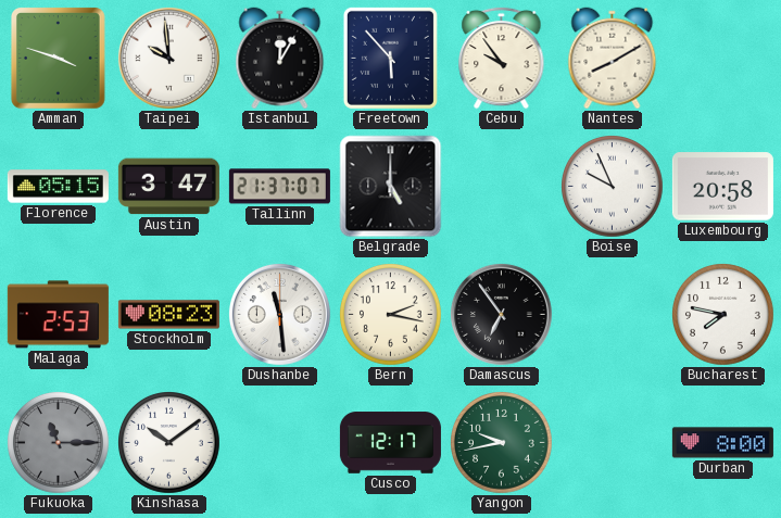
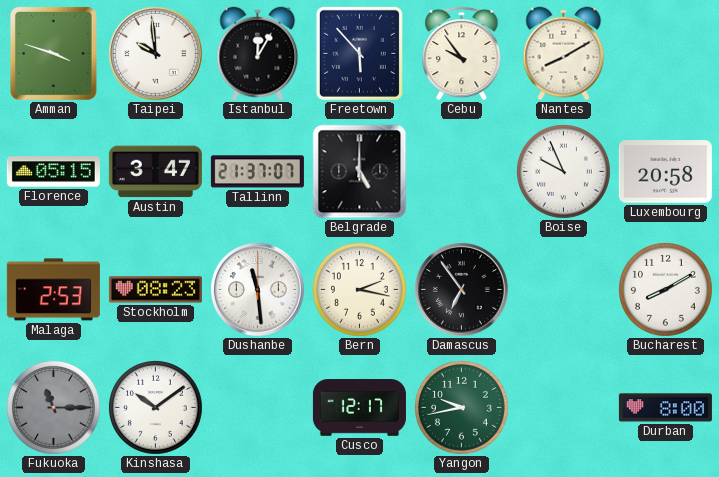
Bucharest: 7:47 -> 8:10
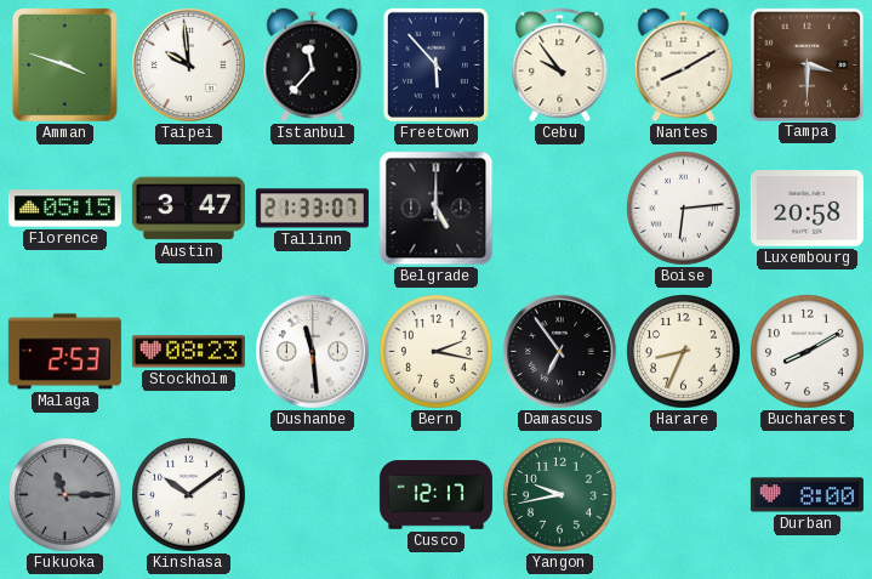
Istanbul: 12:05 -> 11:37
Tampa: none -> 3:30
Tallinn: 21:37 -> 21:33
Boise: 9:56 -> 6:14
Harare: none -> 8:34
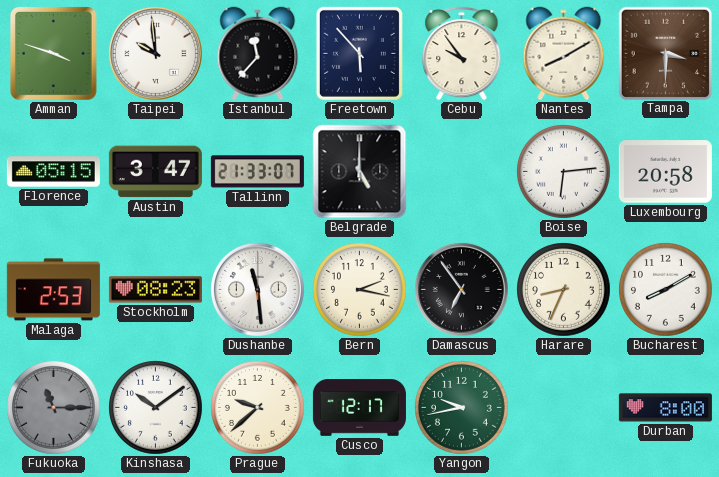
Prague: none -> 9:38
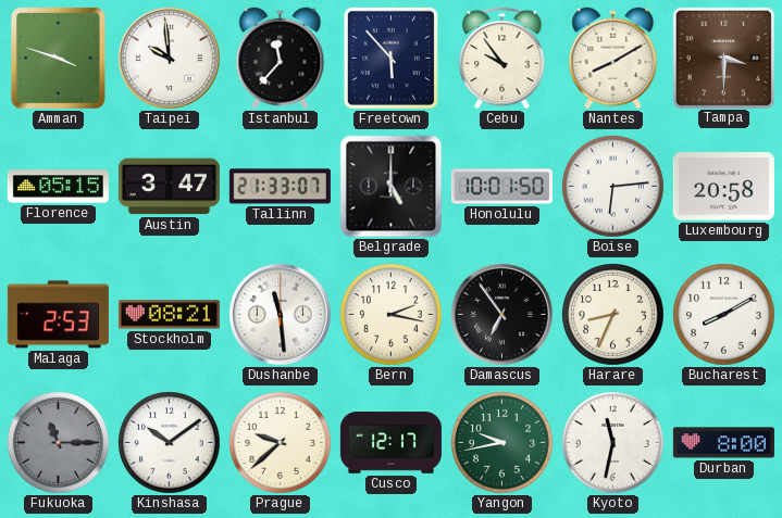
Honolulu: none -> 10:01
Stockholm: 08:23 -> 08:21
Kyoto: none -> 11:32
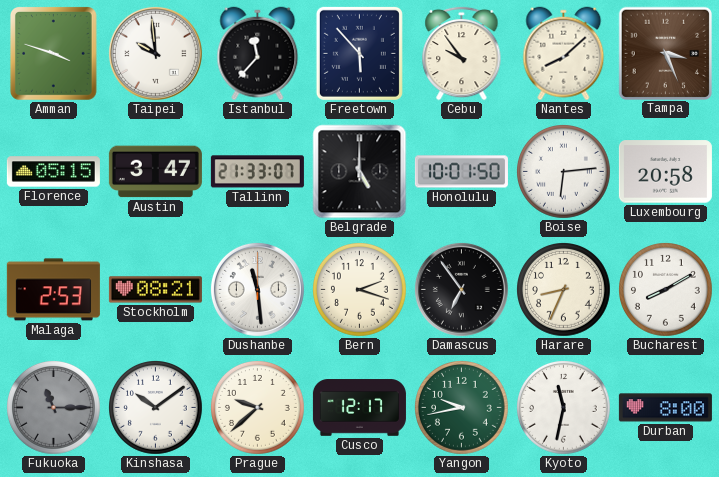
Nantes: 8:10 -> 8:08
Tampa: 3:30 -> 3:26
Bern: 2:17 -> 2:18
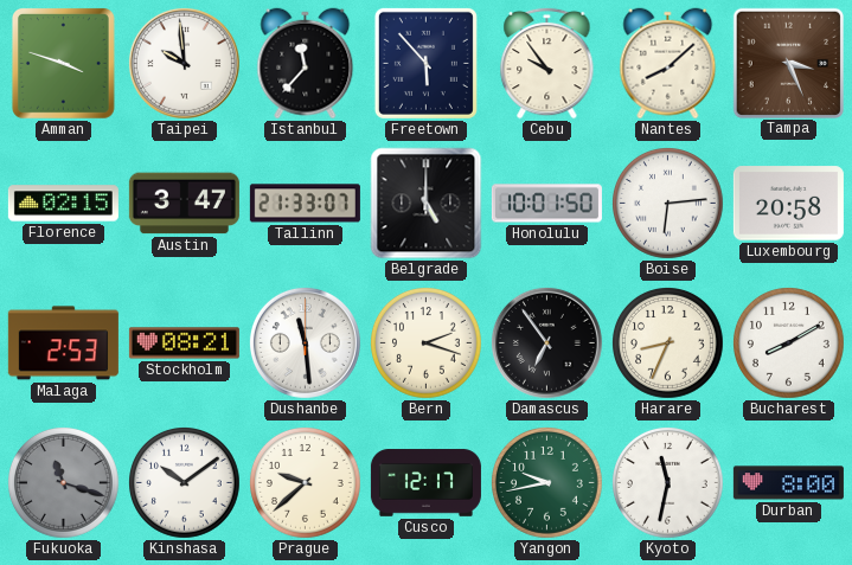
Florence: 05:15 -> 02:15
Fukuoka: 11:15 -> 11:18
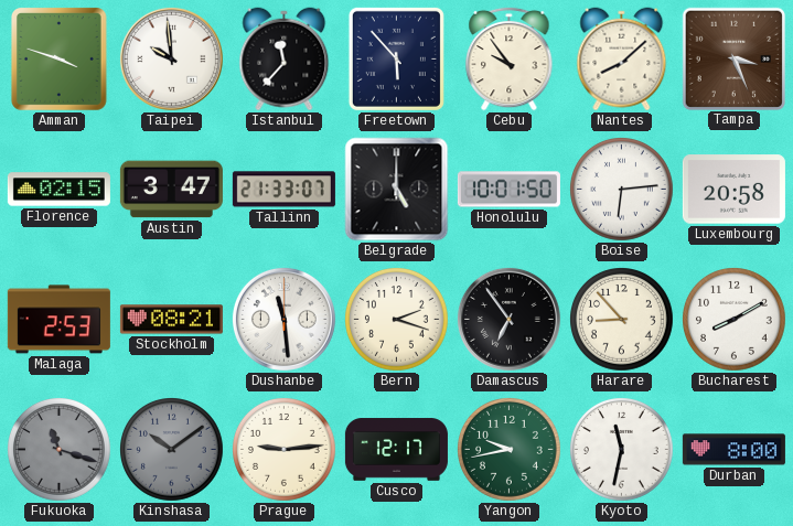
Harare: 8:34 -> 8:53
Kinshasa dial: white -> grey
Prague: 9:38 -> 9:14
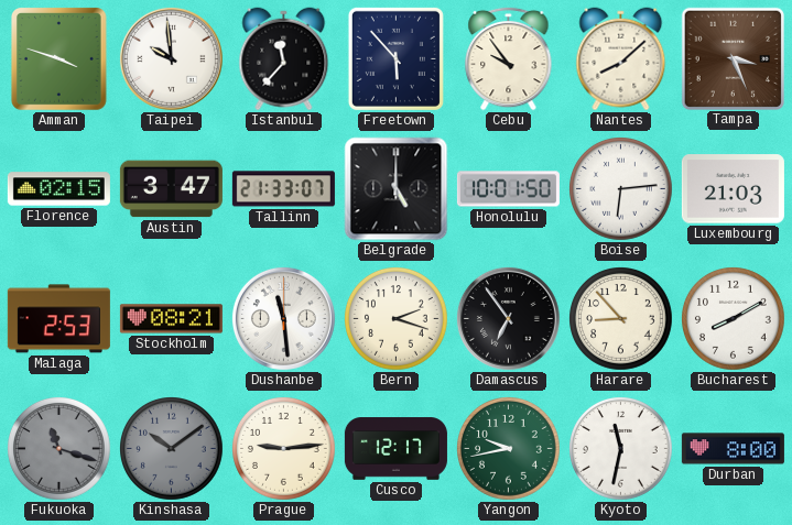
Luxembourg: 20:58 -> 21:03
